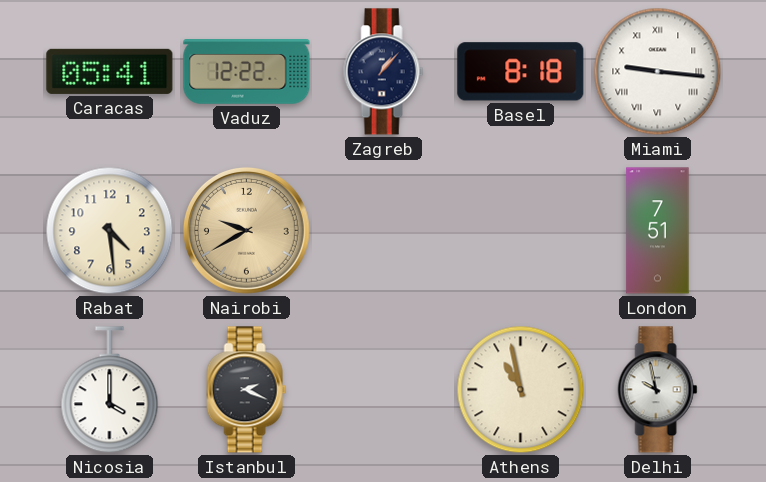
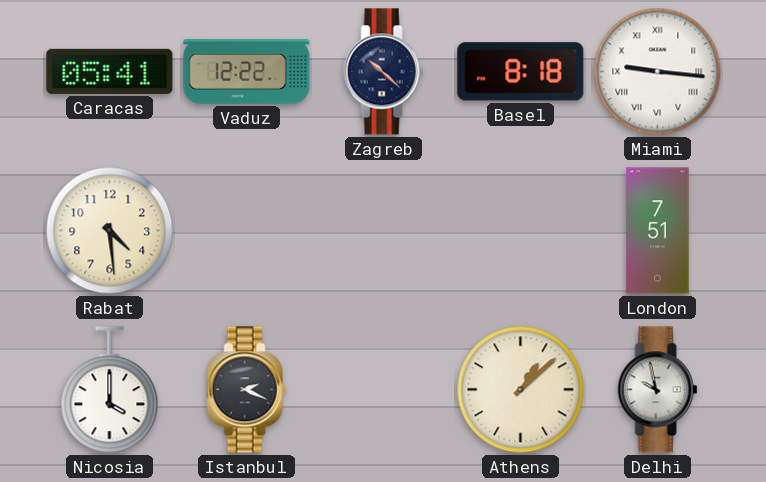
Zagreb: 1:07 -> 10:22
Nairobi: 9:40 -> none
Athens: 10:58 -> 1:08
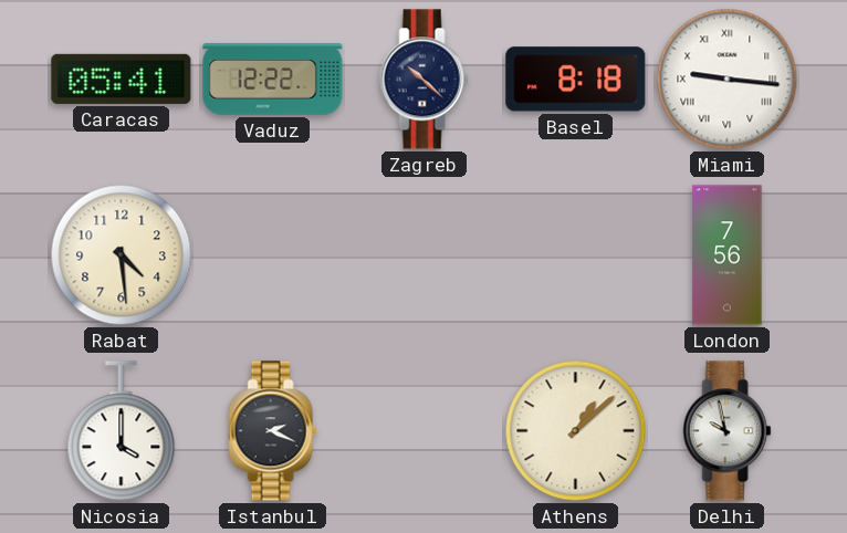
London: 7:51 -> 7:56
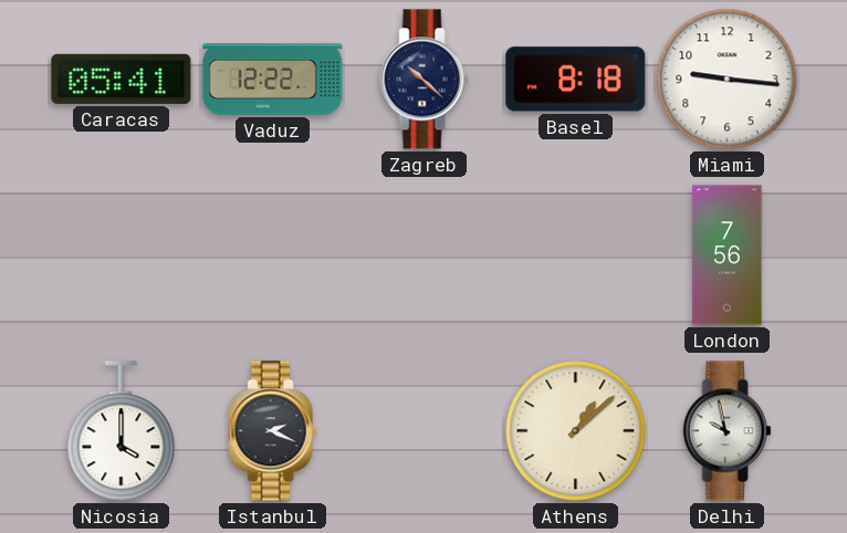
Miami numerals: Roman -> Arabic
Rabat: 4:29 -> none
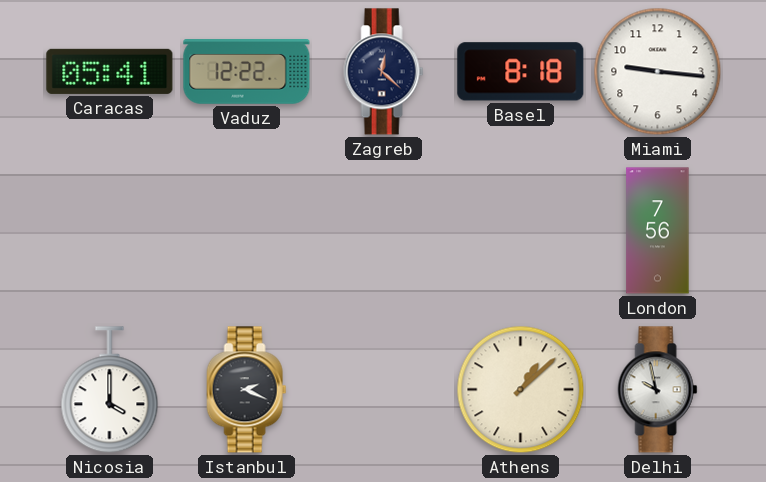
Zagreb: 10:22 -> 12:22
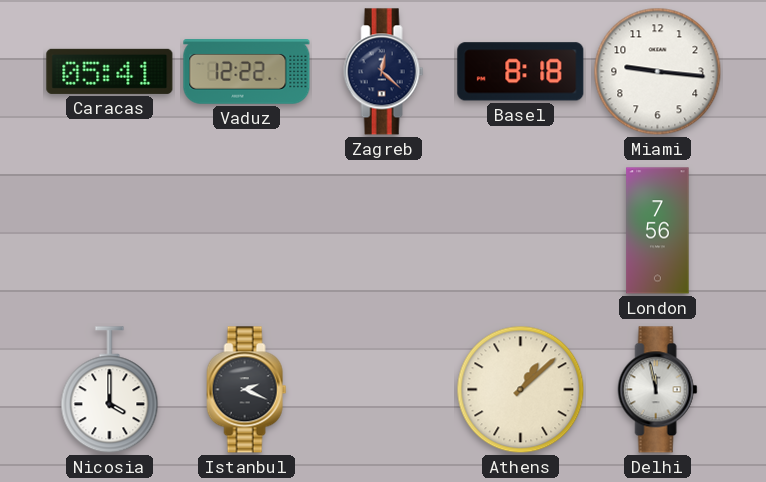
Delhi: 9:58 -> 11:58
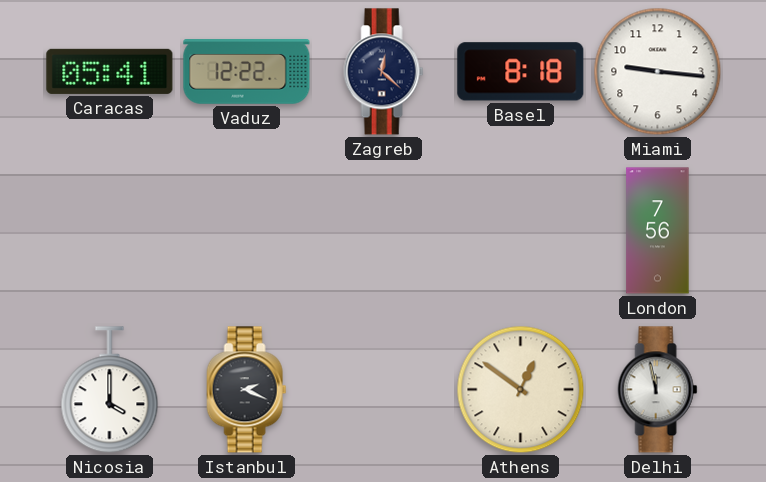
Athens: 1:08 -> 12:51
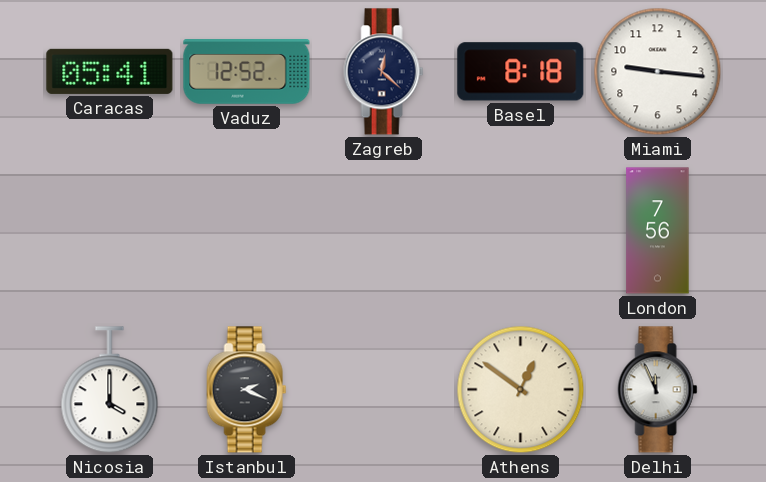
Vaduz: 12:22 -> 12:52
Delhi: 11:58 -> 11:56
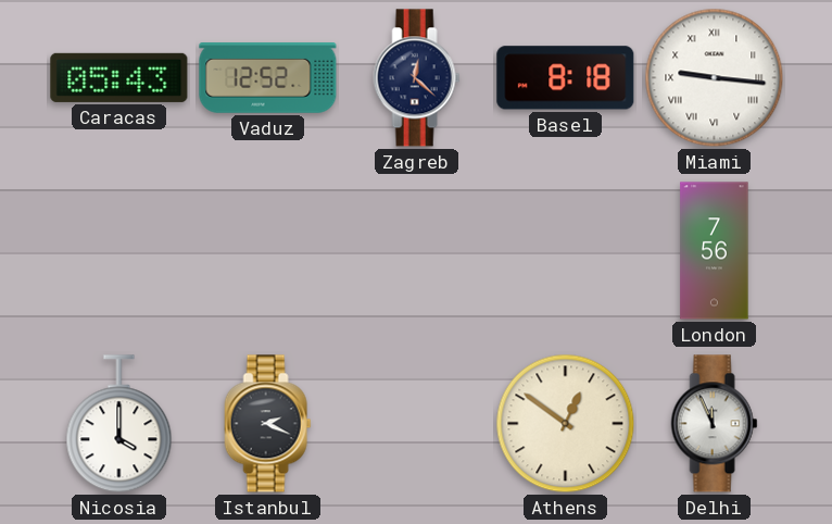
Caracas: 05:41 -> 05:43
Miami numerals: Arabic -> Roman
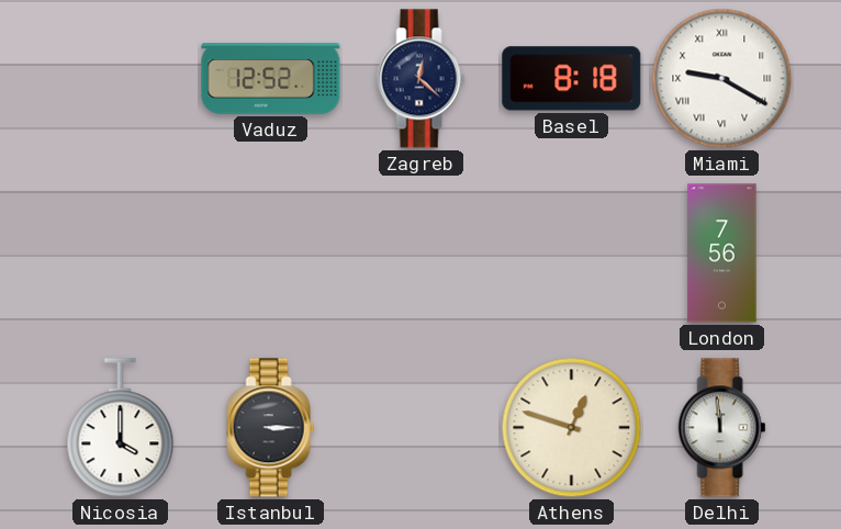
Caracas: 05:43 -> none
Miami: 9:16 -> 9:20
Istanbul: 2:19 -> 3:15
Athens: 12:51 -> 12:48
Delhi: 11:56 -> 11:59
